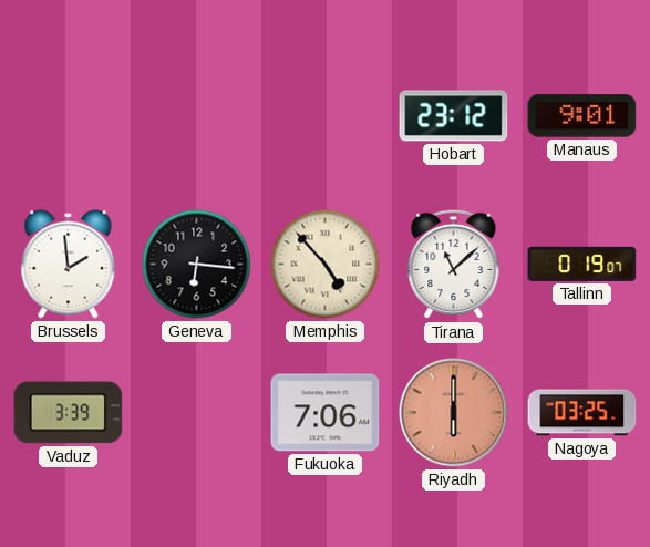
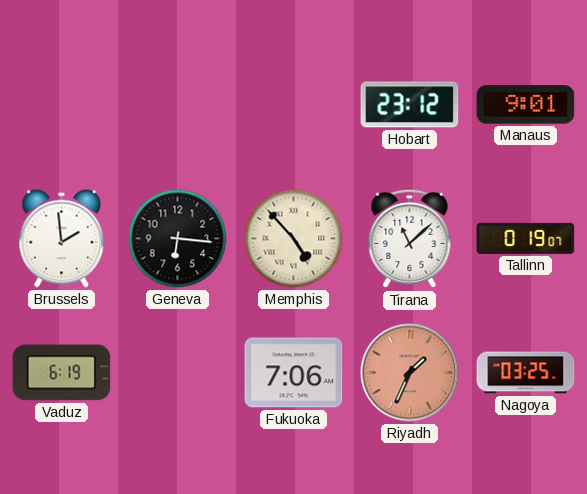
Vaduz: 3:39 -> 6:19
Riyadh: 6:00 -> 1:34
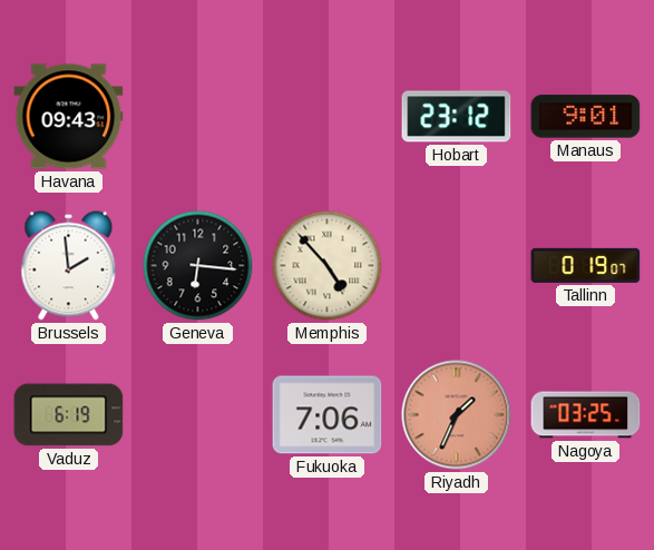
Havana: none -> 09:43
Tirana: 11:08 -> none
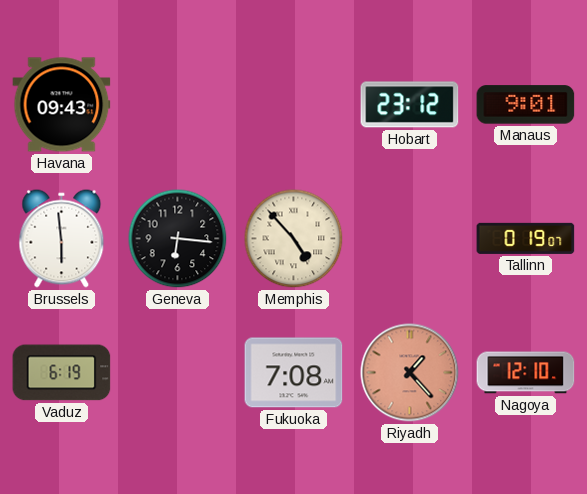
Brussels: 1:59 -> 5:59
Fukuoka: 7:06 -> 7:08
Riyadh: 1:34 -> 1:23
Nagoya: 03:25 -> 12:10
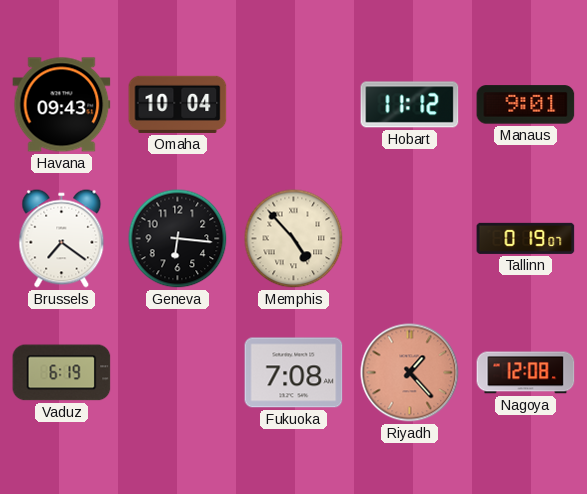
Omaha: none -> 10:04
Hobart: 23:12 -> 11:12
Brussels: 5:59 -> 7:21
Nagoya: 12:10 -> 12:08
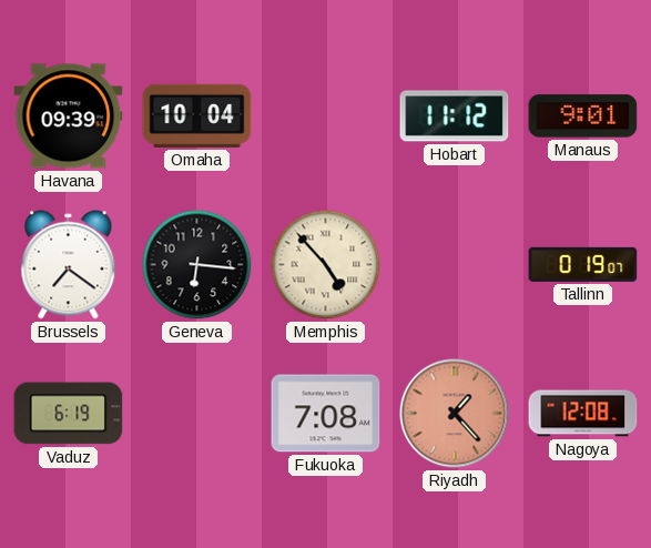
Havana: 09:43 -> 09:39
